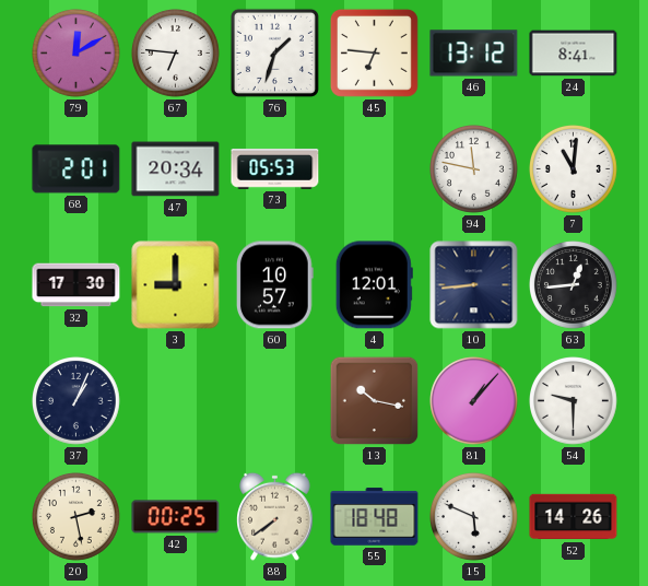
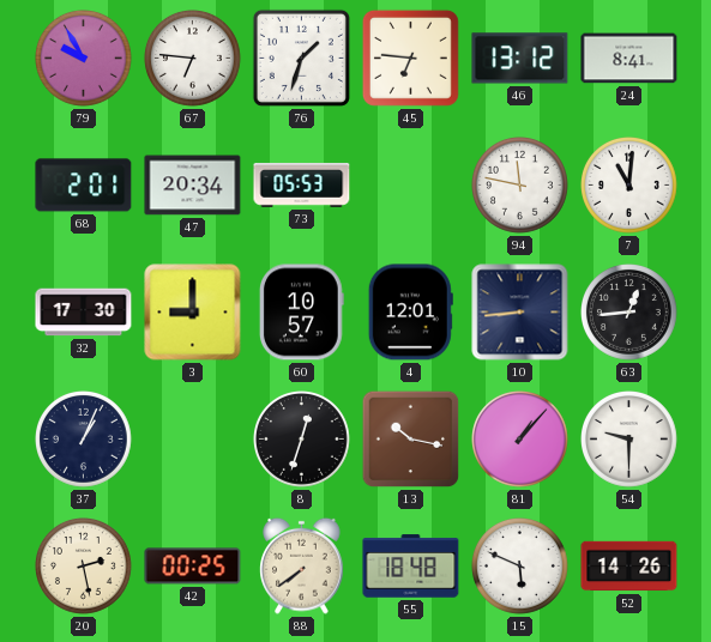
79: 12:10 -> 9:55
8: none -> 12:33
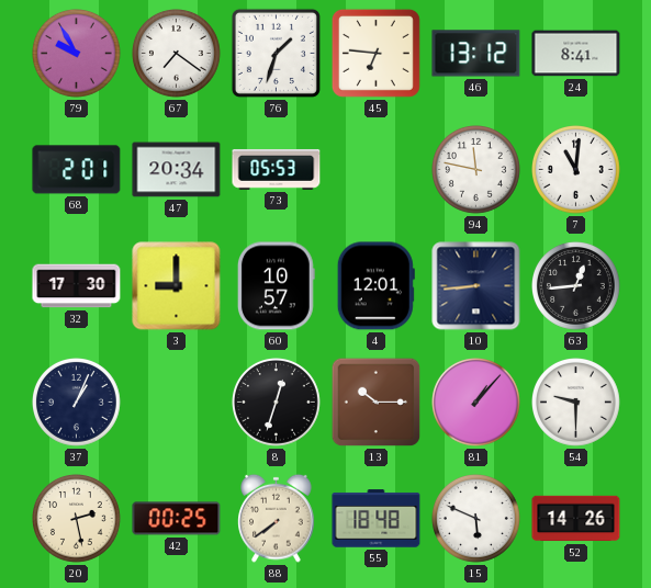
67: 6:46 -> 7:21
13: 10:17 -> 10:15
